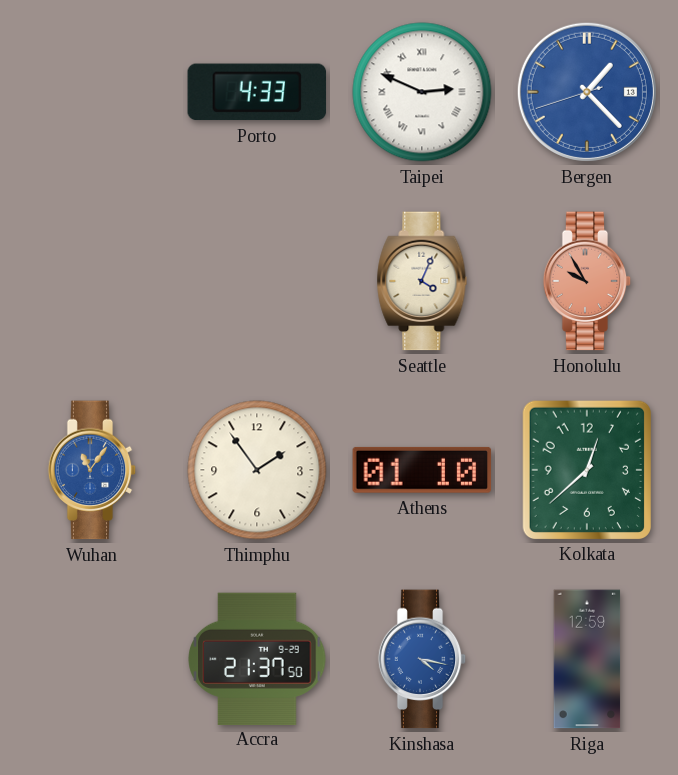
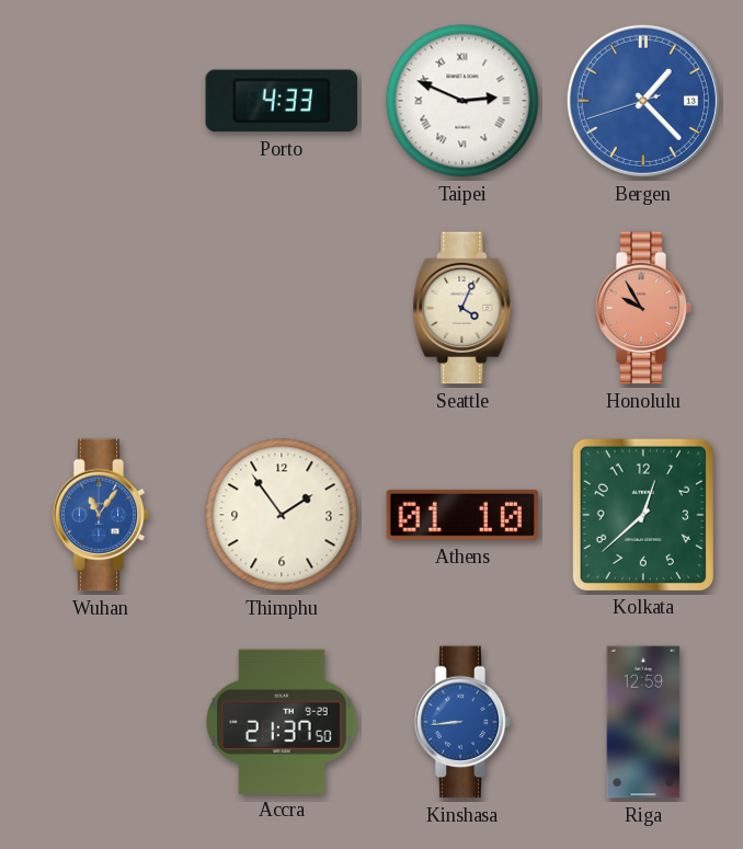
Kinshasa: 4:17 -> 8:44
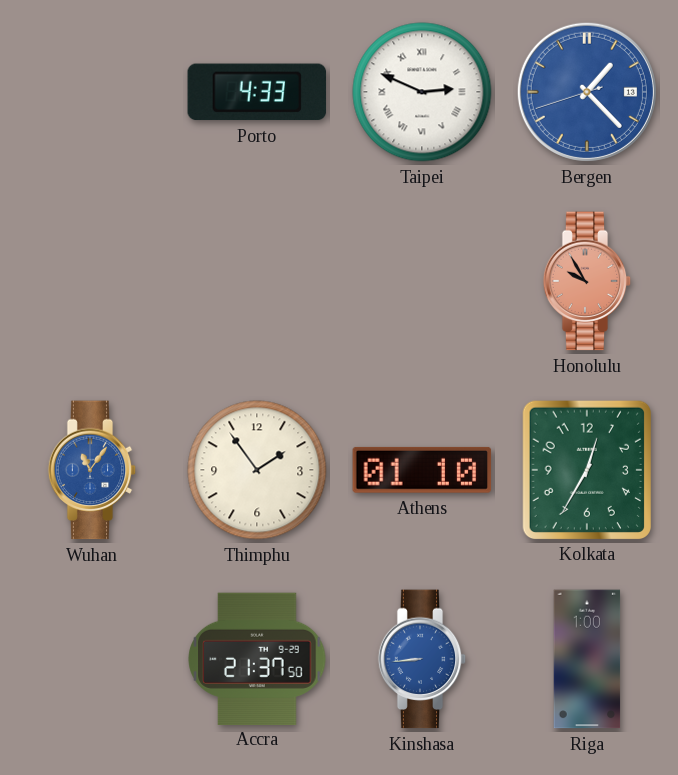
Seattle: 4:04 -> none
Kolkata: 12:38 -> 12:35
Riga: 12:59 -> 1:00
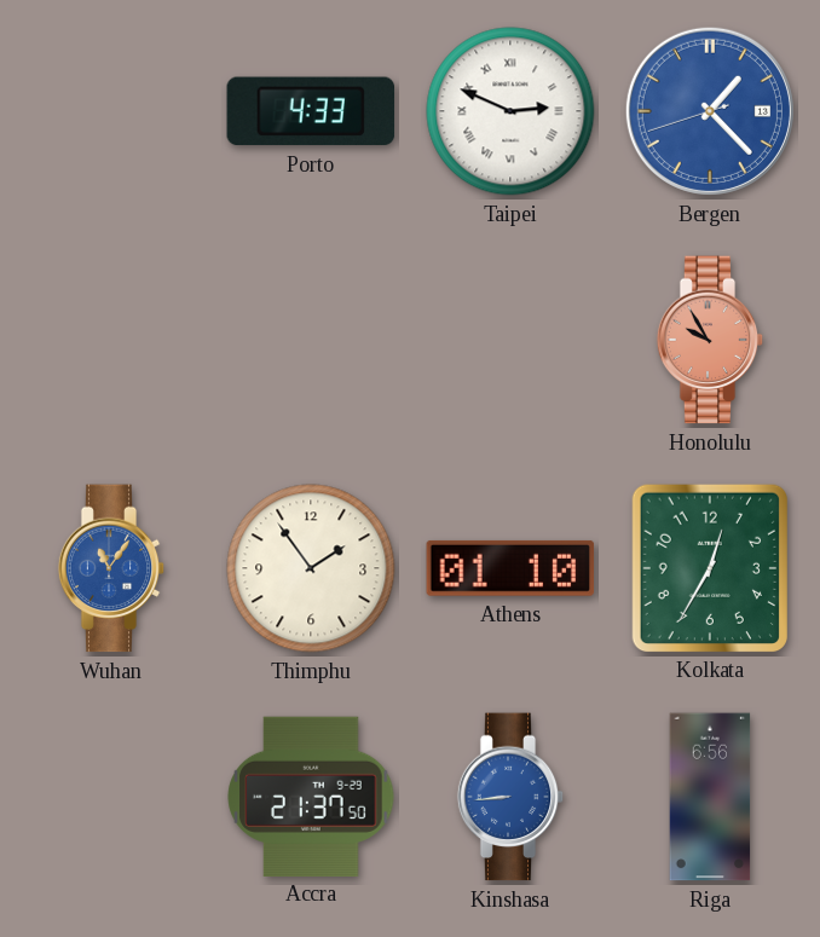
Riga: 1:00 -> 6:56
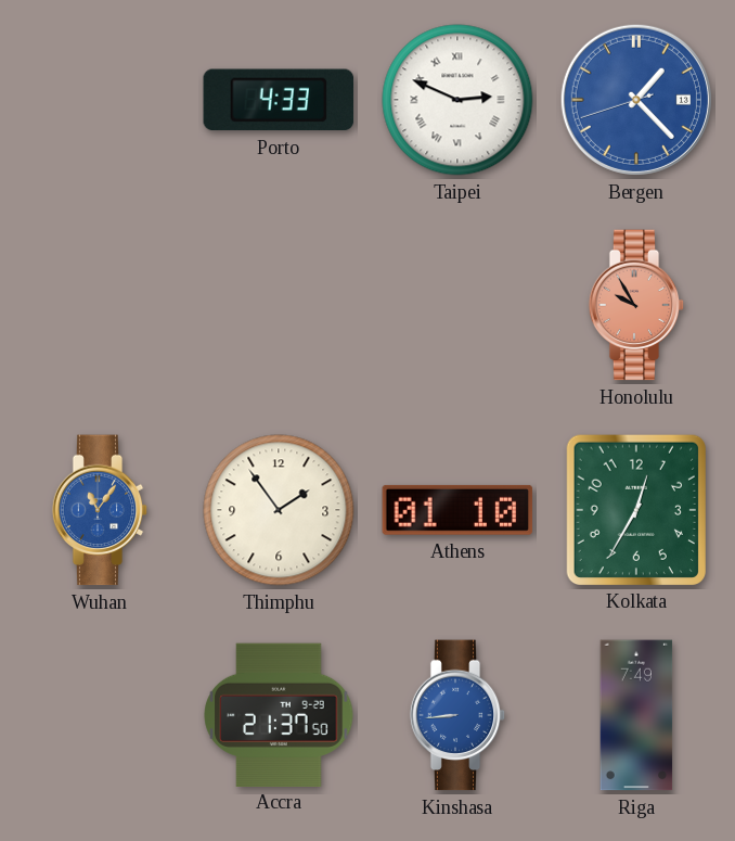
Riga: 6:56 -> 7:49
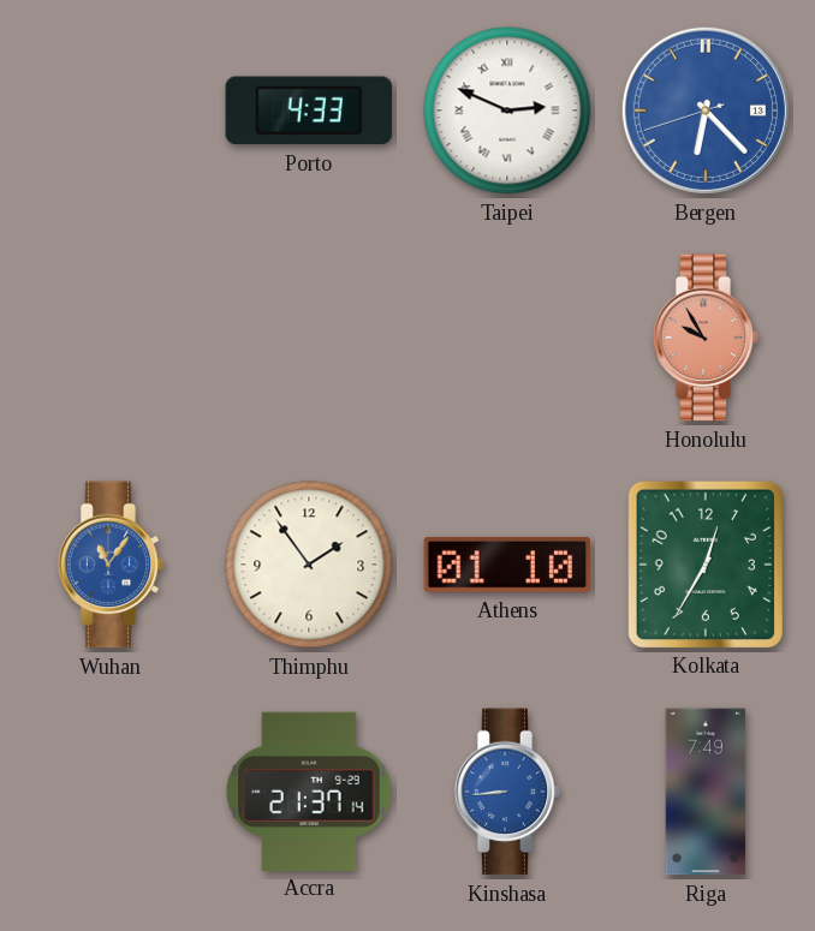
Bergen: 1:22 -> 6:22
Accra: 21:37:50 -> 21:37:14
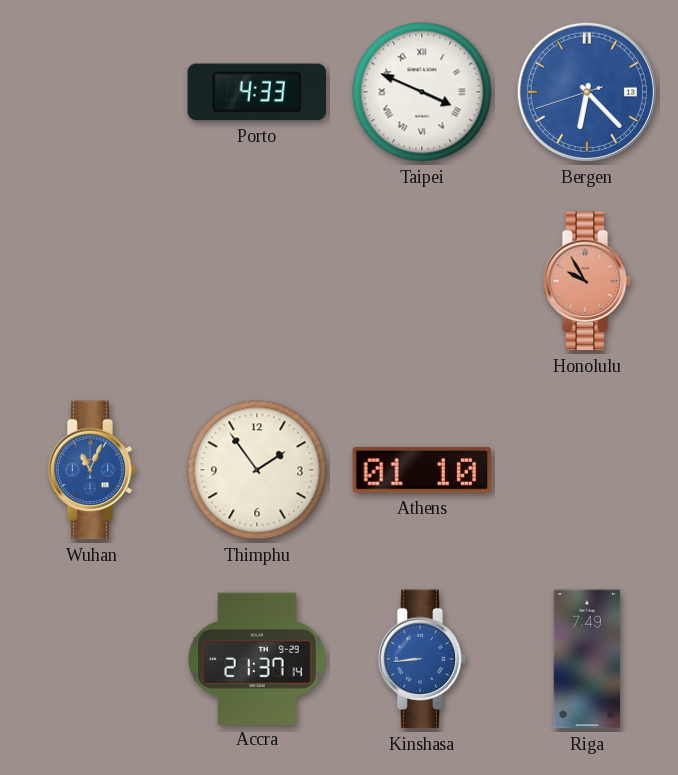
Taipei: 2:49 -> 3:49
Wuhan: 11:06 -> 11:04
Kolkata: 12:35 -> none
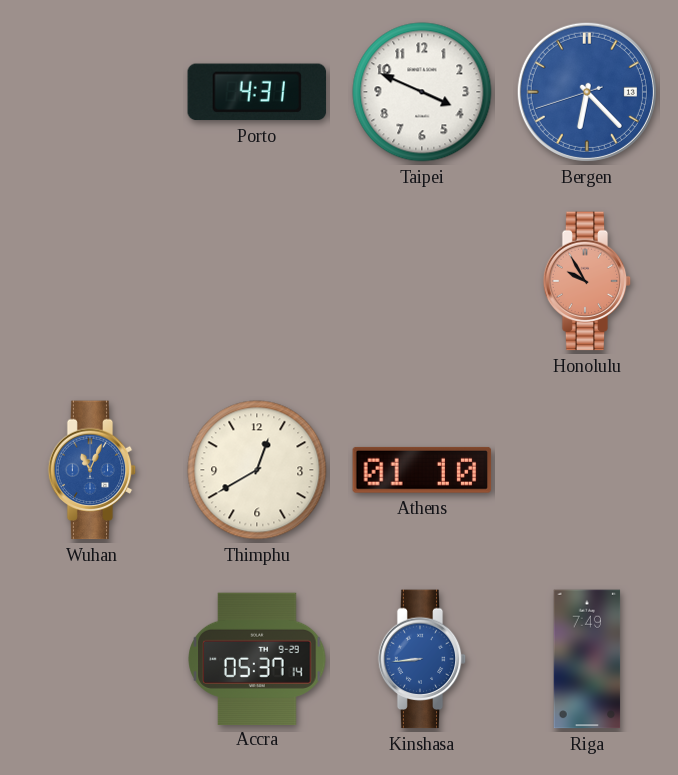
Porto: 4:33 -> 4:31
Taipei numerals: Roman -> Arabic
Thimphu: 1:54 -> 12:40
Accra: 21:37 -> 05:37
